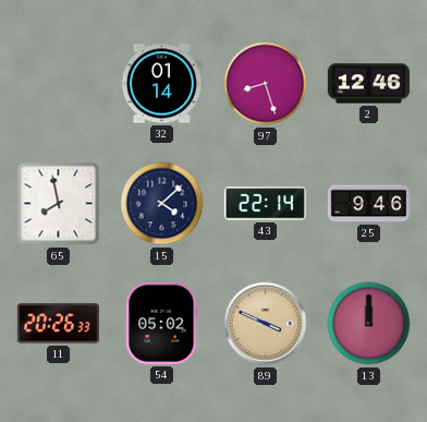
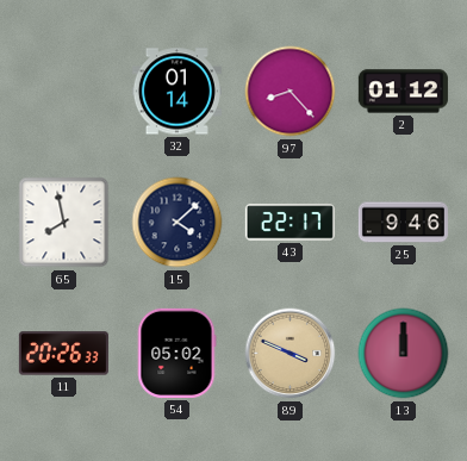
97: 8:27 -> 8:23
2: 12:46 -> 01:12
43: 22:14 -> 22:17
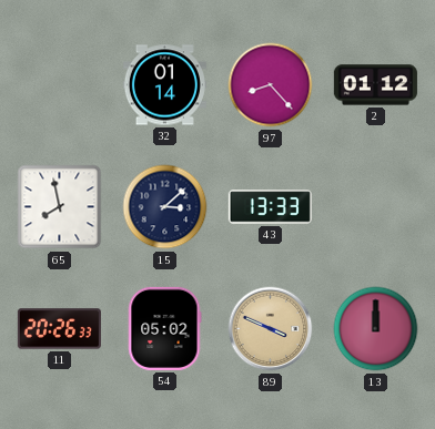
15: 4:08 -> 3:08
43: 22:17 -> 13:33
25: 9:46 -> none
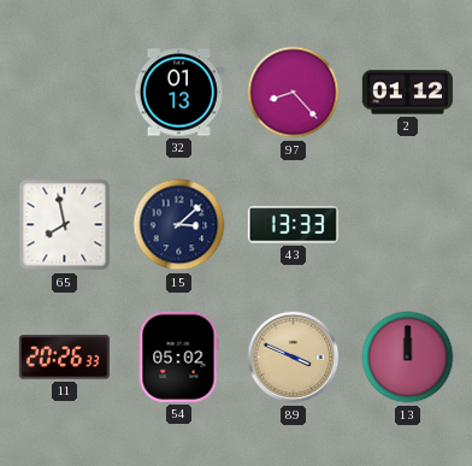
32: 01:14 -> 01:13
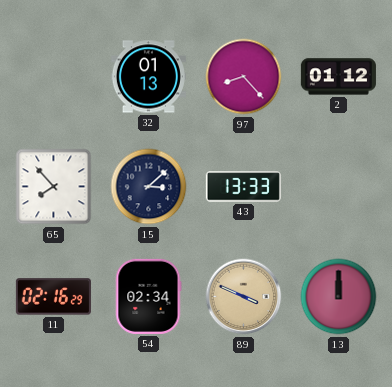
65: 7:58 -> 7:53
11: 20:26 -> 02:16
54: 05:02 -> 02:34
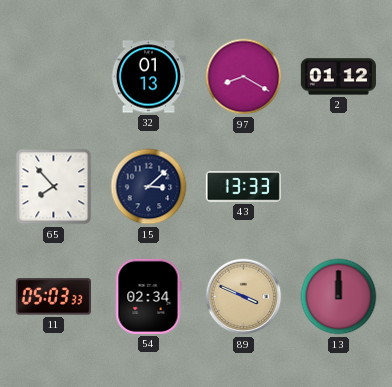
97: 8:23 -> 8:20
11: 02:16 -> 05:03
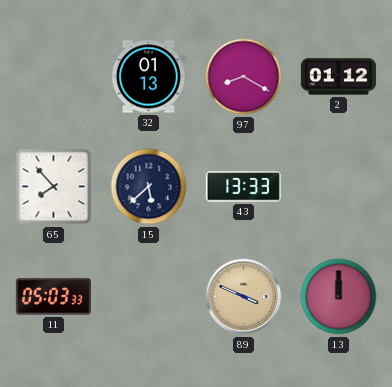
15: 3:08 -> 5:38
54: 02:34 -> none
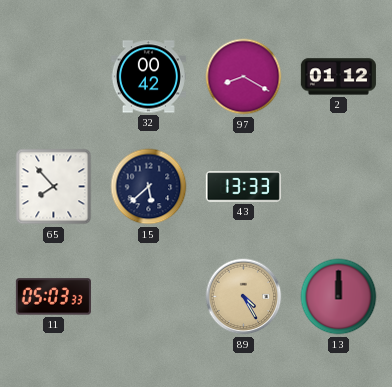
32: 01:13 -> 00:42
89: 3:49 -> 4:25
